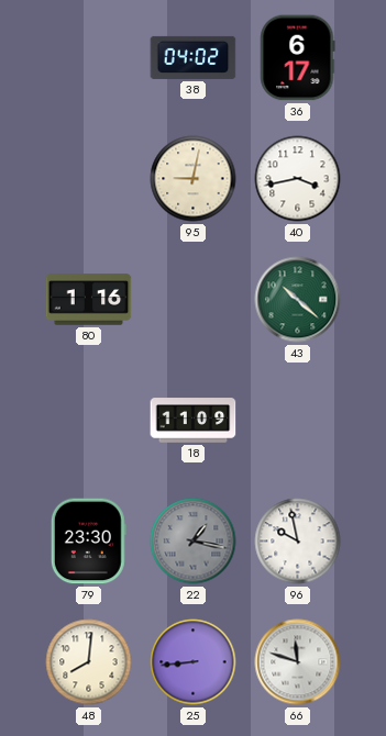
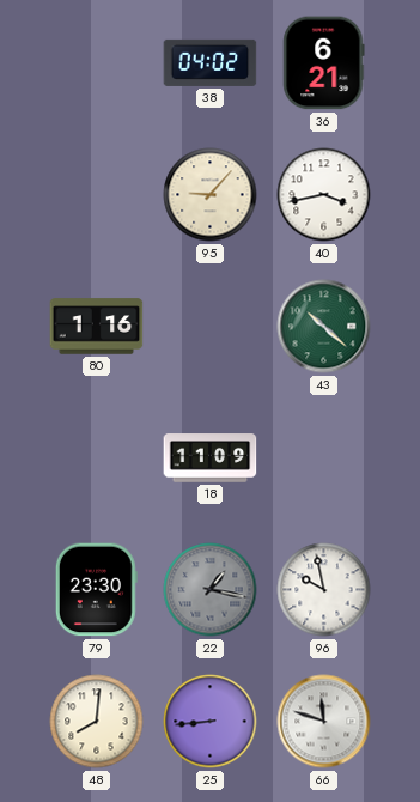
36: 6:17 -> 6:21
95: 9:02 -> 9:07
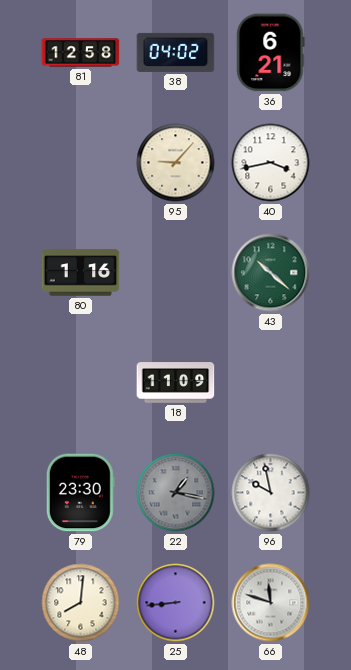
81: none -> 12:58
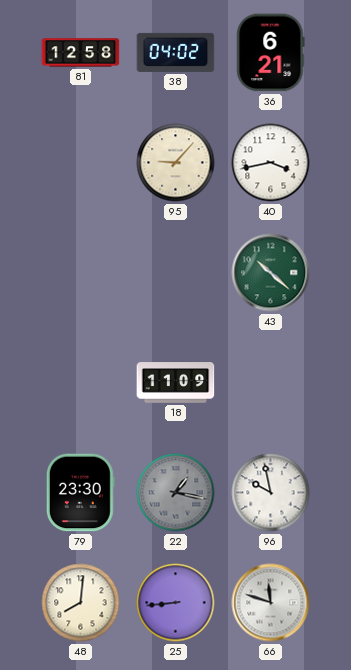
80: 1:16 -> none
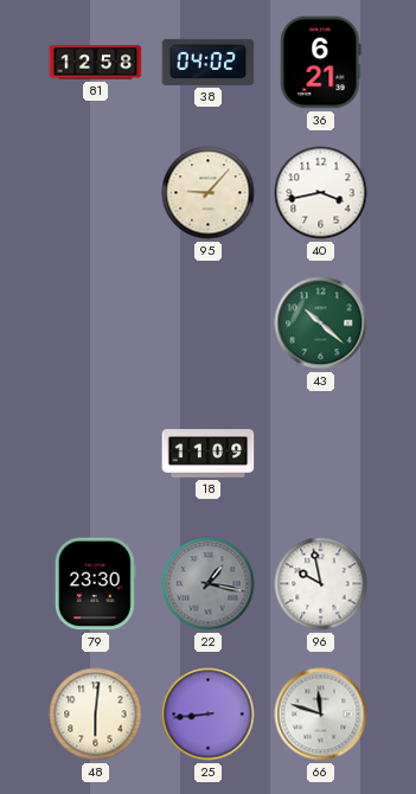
48: 8:01 -> 6:01
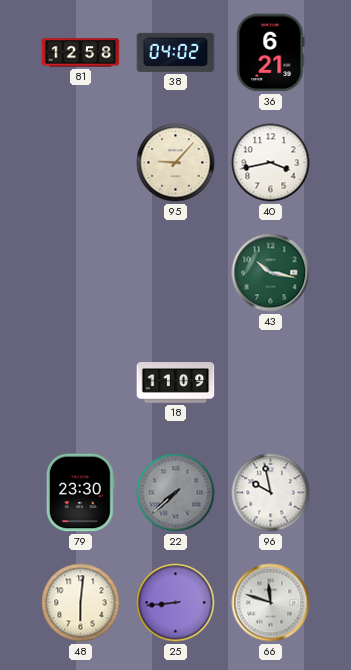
43: 10:22 -> 10:17
22: 1:17 -> 7:38
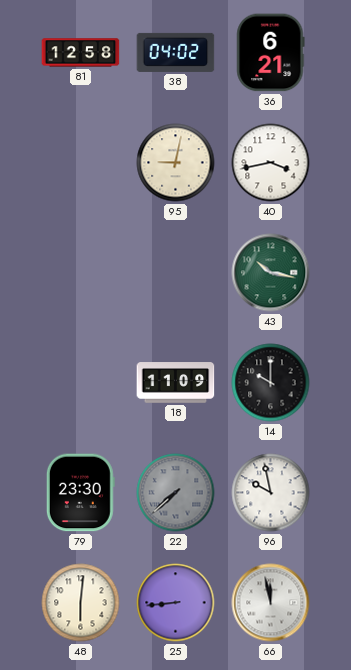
95: 9:07 -> 9:02
14: none -> 10:00
66: 11:48 -> 11:58
